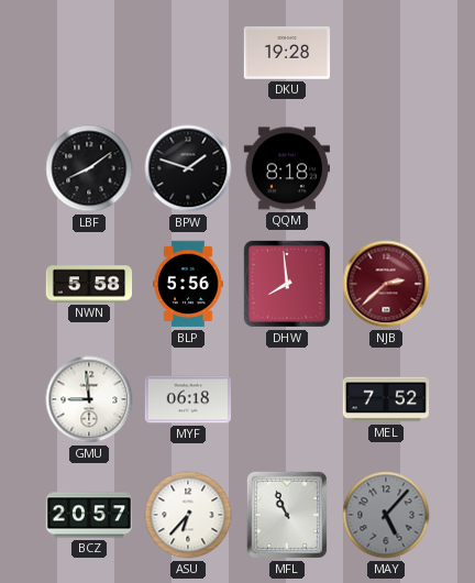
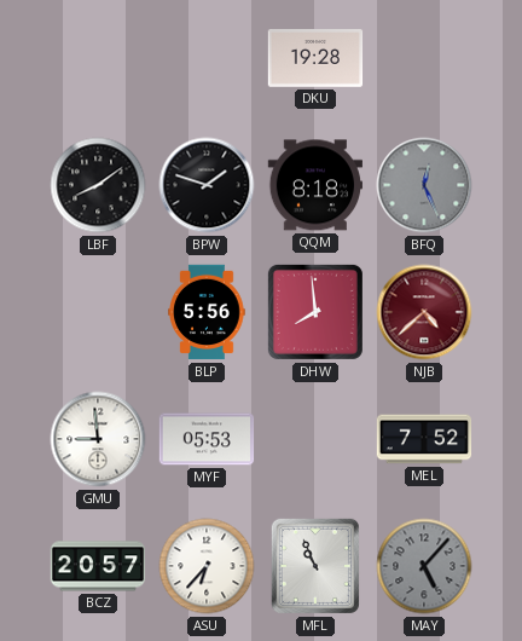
BFQ: none -> 12:26
NWN: 5:58 -> none
NJB: 2:38 -> 4:38
MYF: 06:18 -> 05:53
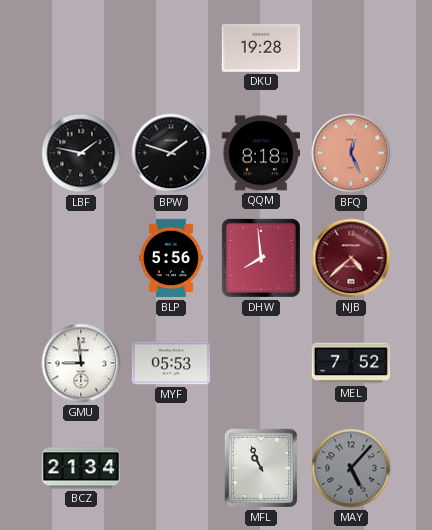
LBF: 8:09 -> 1:47
BFQ dial: grey -> salmon
BCZ: 20:57 -> 21:34
ASU: 6:37 -> none
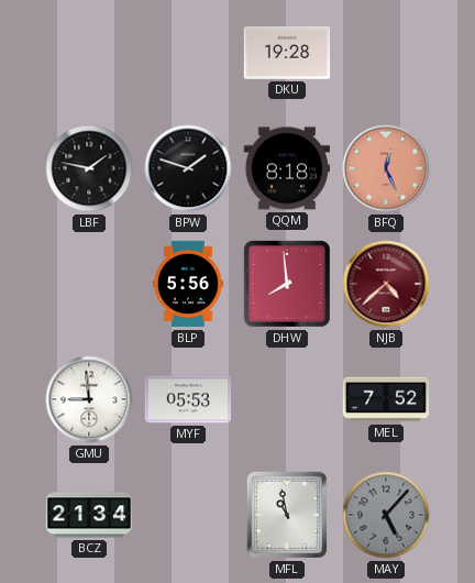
MFL: 10:56 -> 10:58
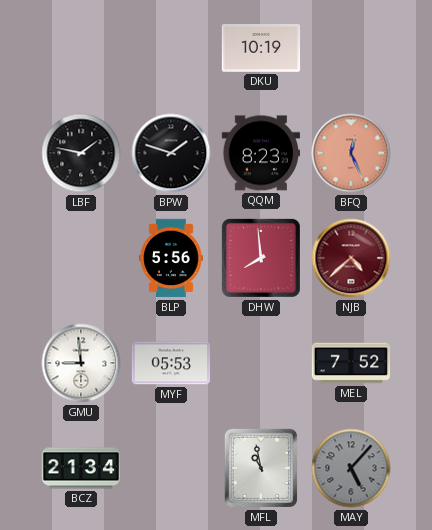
DKU: 19:28 -> 10:19
QQM: 8:18 -> 8:23
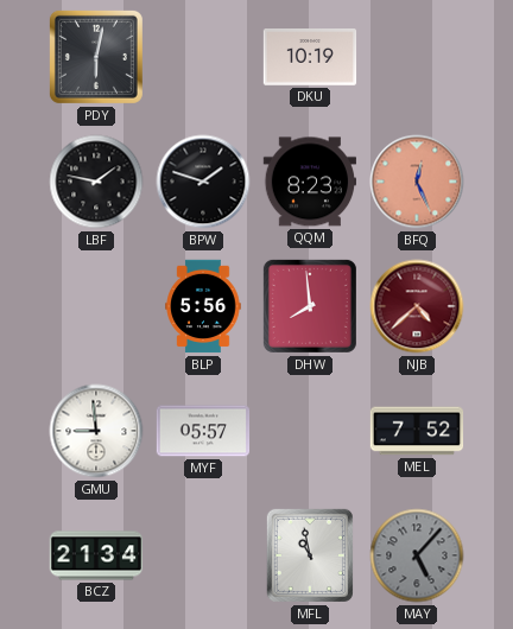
PDY: none -> 6:02
MYF: 05:53 -> 05:57
